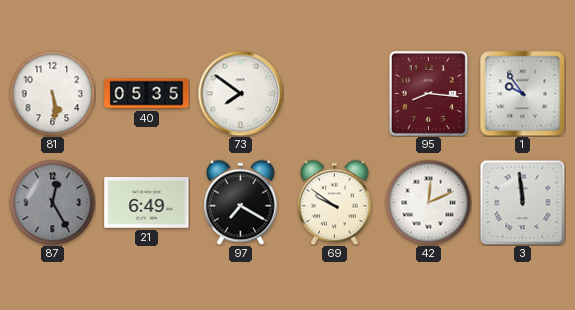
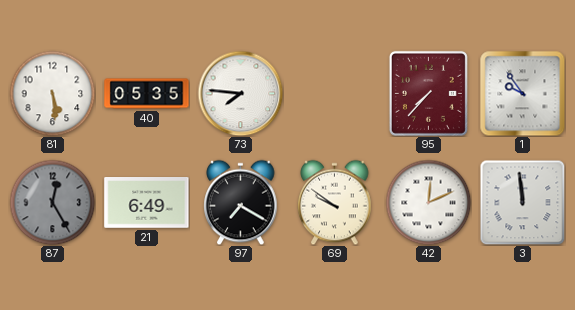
73: 7:51 -> 7:46
95: 8:16 -> 7:37
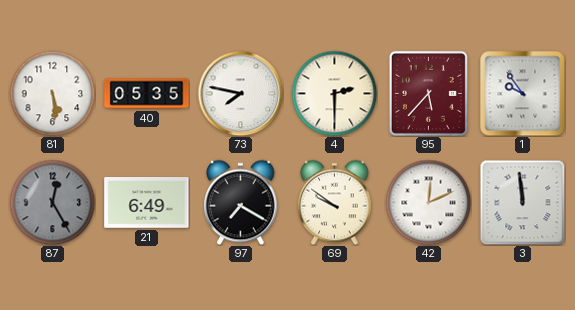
73: 7:46 -> 7:47
4: none -> 2:30
95: 7:37 -> 5:37
